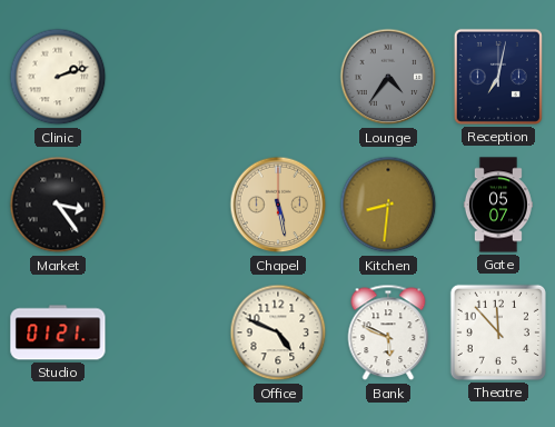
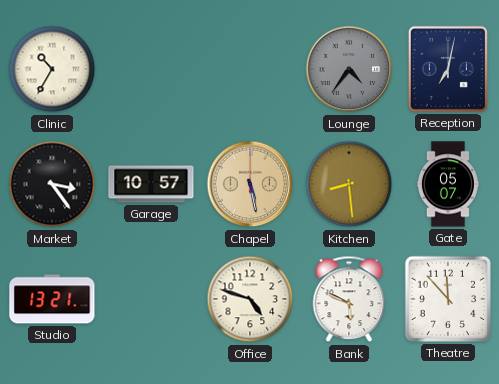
Clinic: 2:12 -> 10:35
Garage: none -> 10:57
Kitchen: 8:31 -> 8:29
Studio: 01:21 -> 13:21
Office: 4:49 -> 4:48
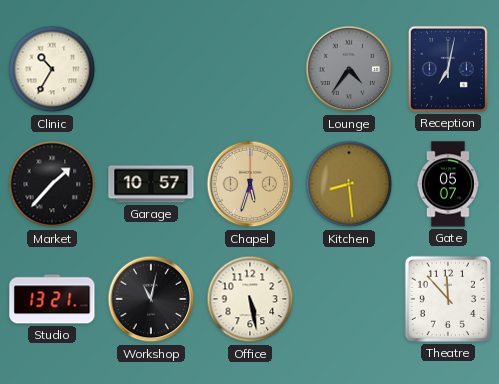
Market: 3:24 -> 1:37
Chapel: 5:28 -> 5:33
Workshop: none -> 11:02
Office: 4:48 -> 5:28
Bank: 5:49 -> none
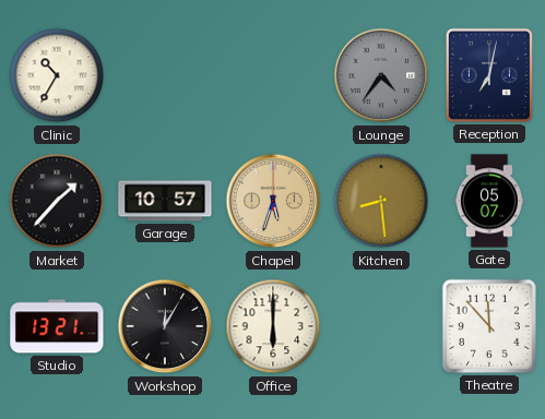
Workshop: 11:02 -> 12:05
Office: 5:28 -> 6:00
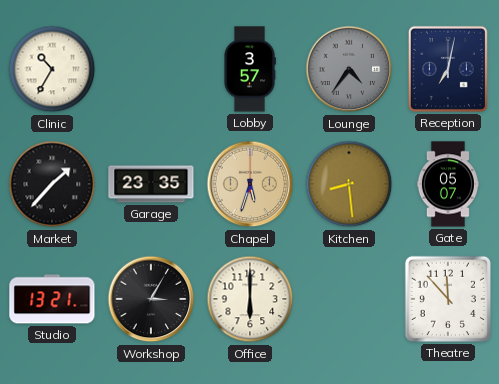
Lobby: none -> 3:57
Garage: 10:57 -> 23:35
Workshop: 12:05 -> 3:05
